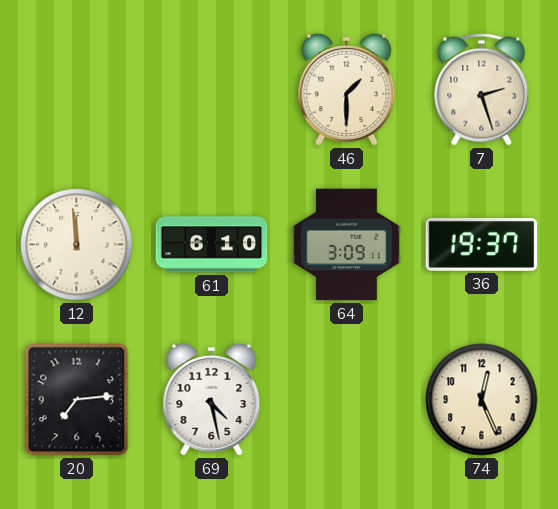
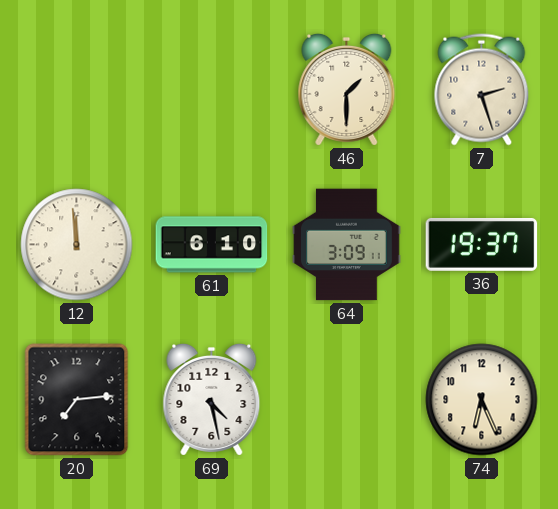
74: 12:26 -> 6:26
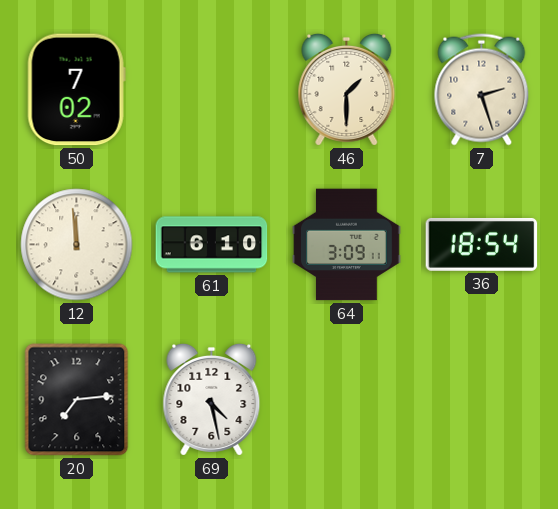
50: none -> 7:02
36: 19:37 -> 18:54
74: 6:26 -> none
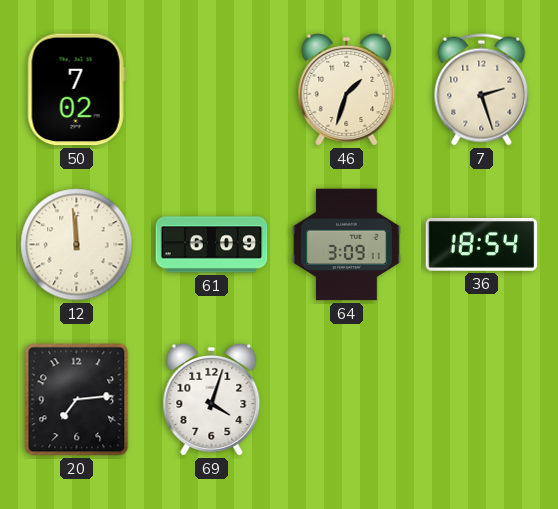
46: 1:30 -> 1:33
61: 6:10 -> 6:09
69: 4:28 -> 4:03
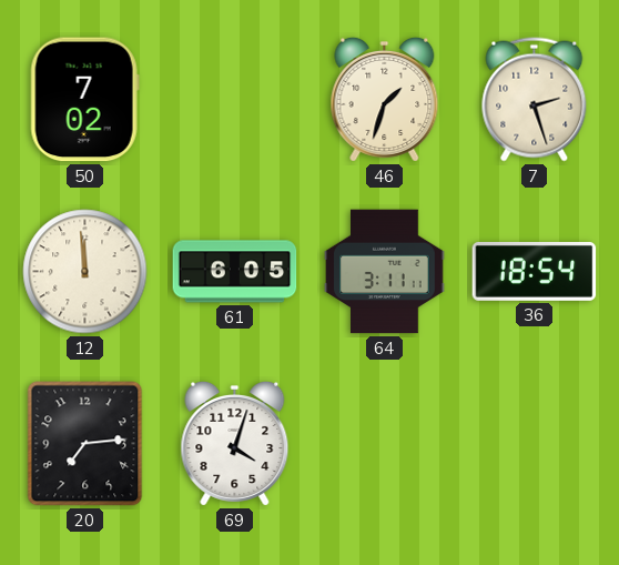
61: 6:09 -> 6:05
64: 3:09 -> 3:11
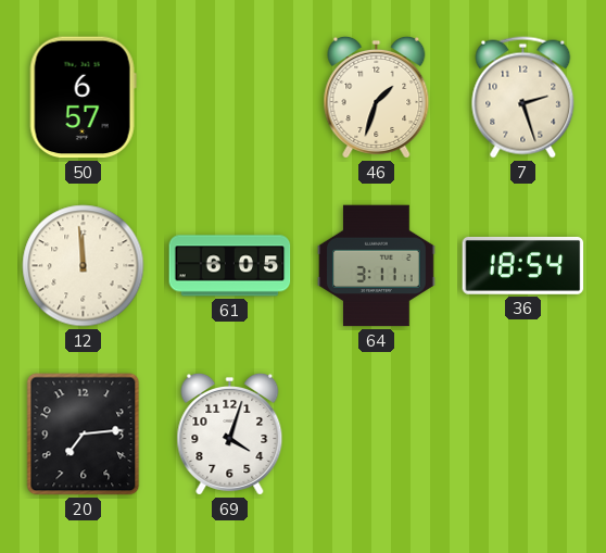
50: 7:02 -> 6:57
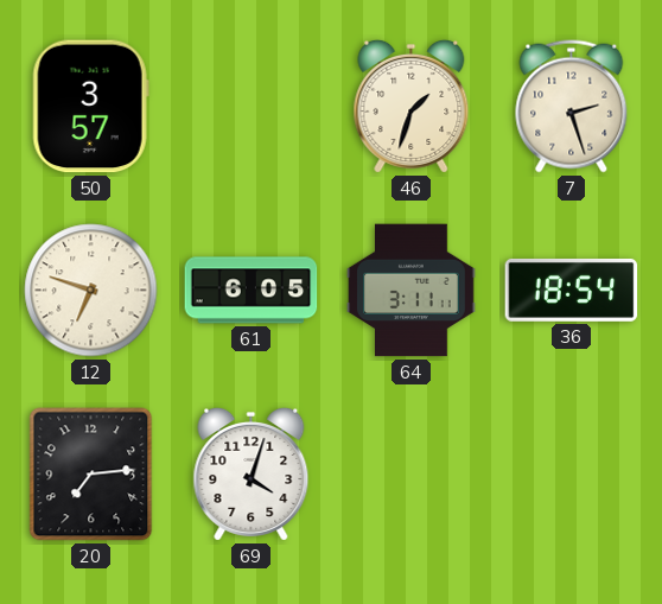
50: 6:57 -> 3:57
12: 11:59 -> 6:48
